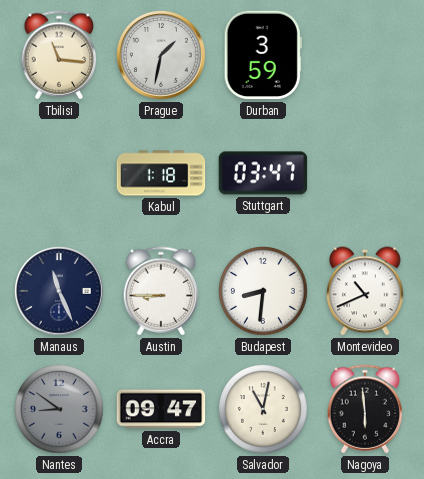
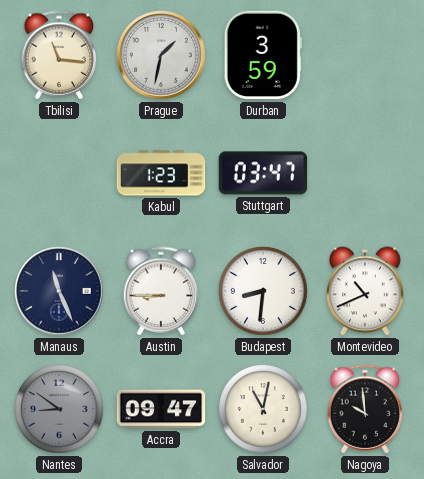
Kabul: 1:18 -> 1:23
Nagoya: 5:59 -> 9:59
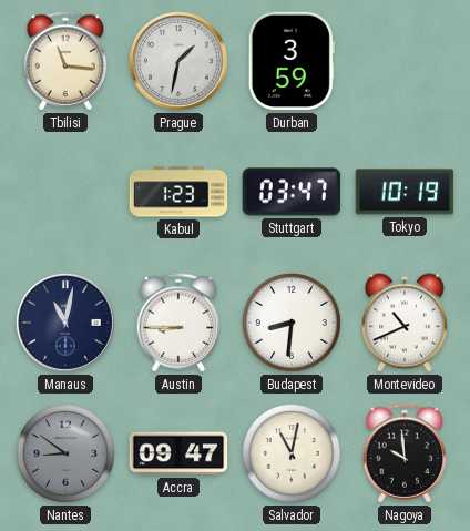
Tokyo: none -> 10:19
Manaus: 11:26 -> 11:02
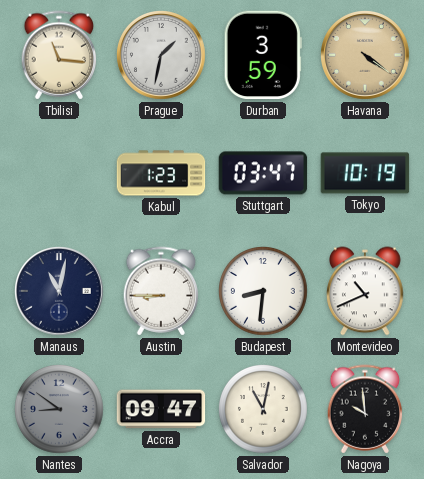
Havana: none -> 4:21
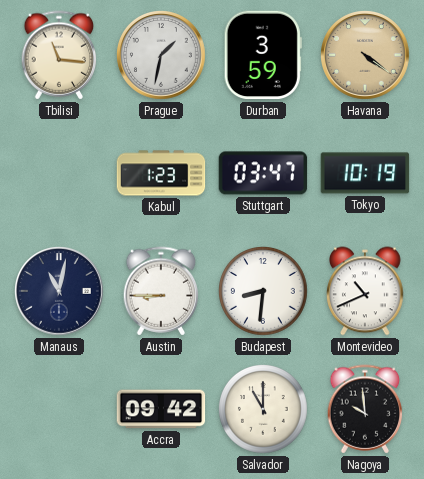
Nantes: 8:51 -> none
Accra: 09:47 -> 09:42
Salvador: 11:02 -> 11:00
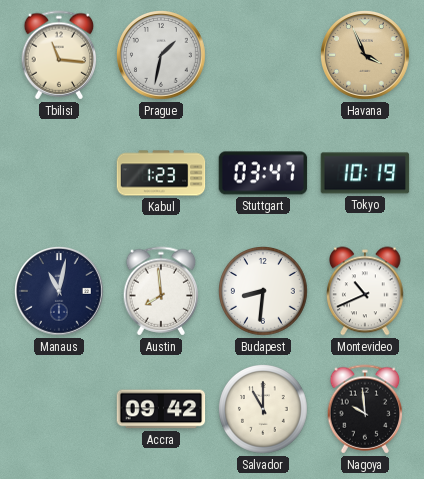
Durban: 3:59 -> none
Havana: 4:21 -> 3:56
Austin: 8:45 -> 7:59
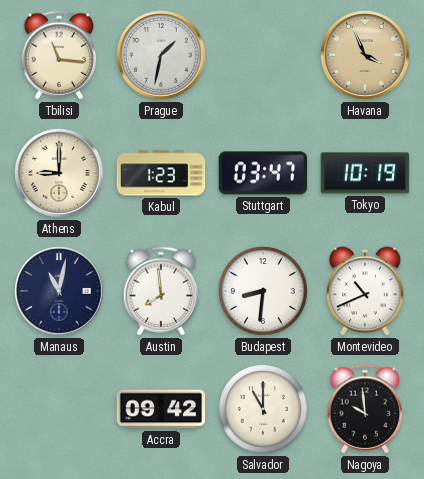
Athens: none -> 9:00
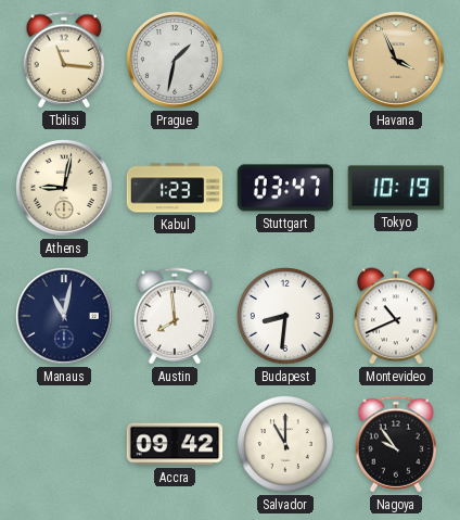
Athens: 9:00 -> 9:02
Nagoya: 9:59 -> 9:54
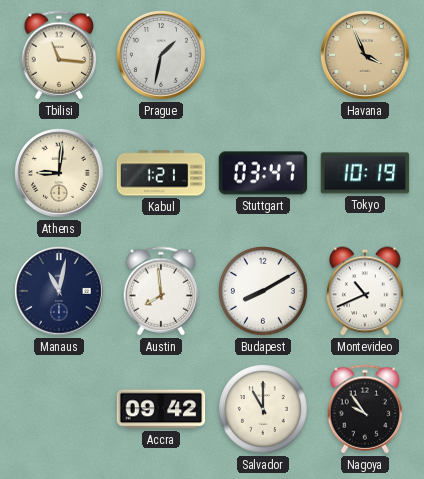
Athens: 9:02 -> 9:01
Kabul: 1:23 -> 1:21
Budapest: 8:31 -> 8:10
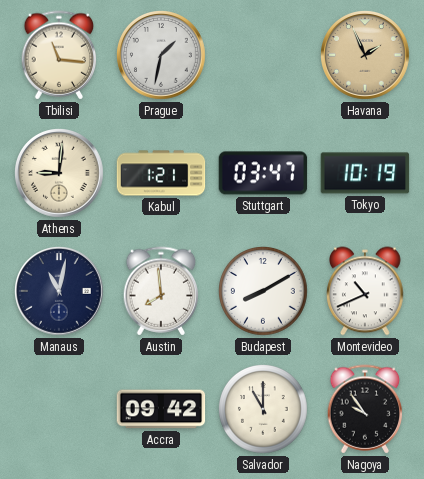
Havana: 3:56 -> 1:56
